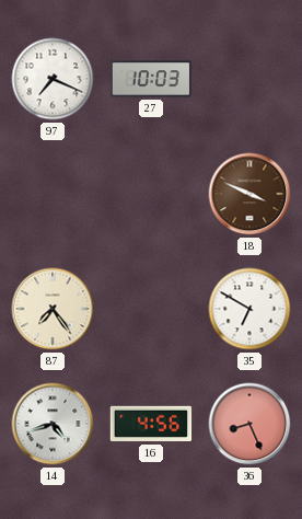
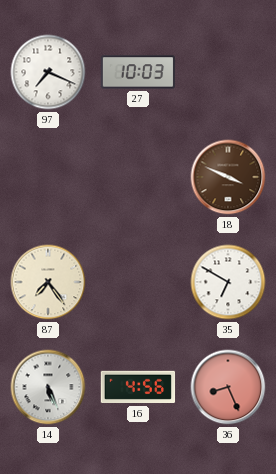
14: 4:42 -> 5:26
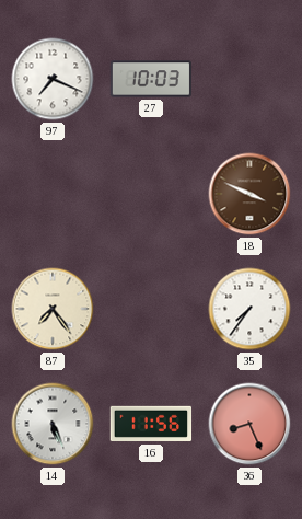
35: 6:50 -> 7:36
16: 4:56 -> 11:56
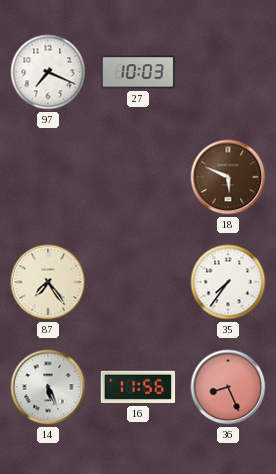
18: 3:49 -> 5:49
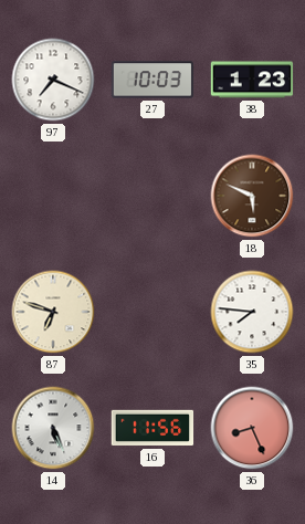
38: none -> 1:23
87: 7:24 -> 6:48
35: 7:36 -> 7:46
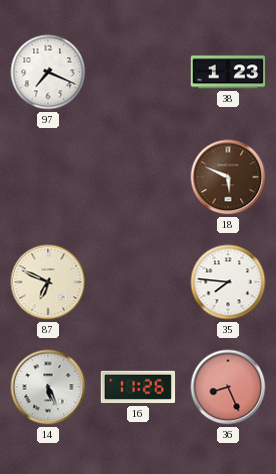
27: 10:03 -> none
87: 6:48 -> 6:49
16: 11:56 -> 11:26
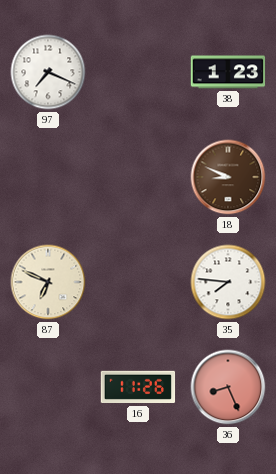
18: 5:49 -> 8:49
14: 5:26 -> none
